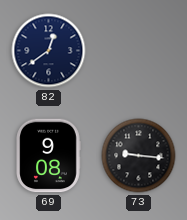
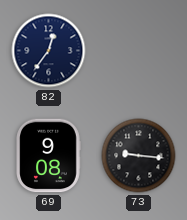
82: 12:39 -> 12:36
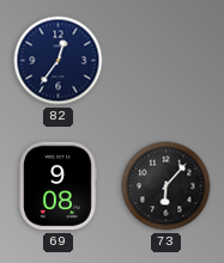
73: 9:16 -> 6:07
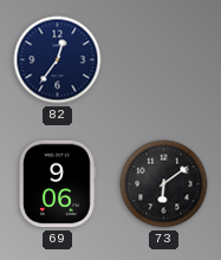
69: 9:08 -> 9:06
73: 6:07 -> 6:09
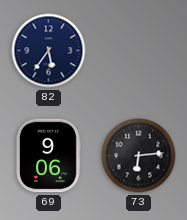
82: 12:36 -> 5:36
73: 6:09 -> 6:14
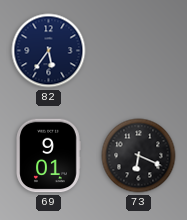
69: 9:06 -> 9:01
73: 6:14 -> 6:19
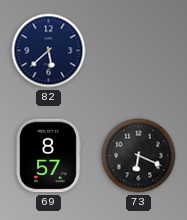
82: 5:36 -> 5:38
69: 9:01 -> 8:57
